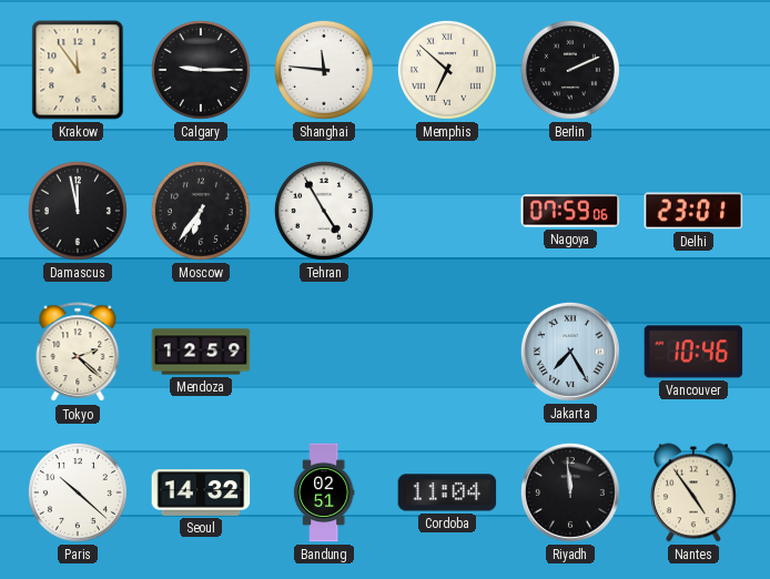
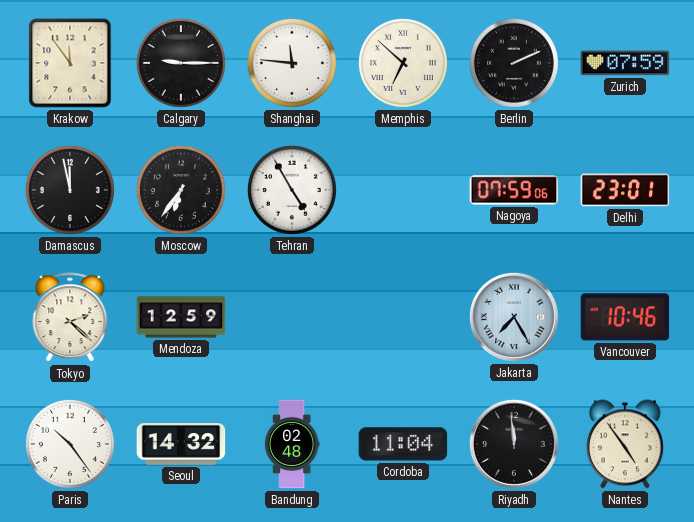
Zurich: none -> 07:59
Paris: 10:22 -> 10:24
Bandung: 02:51 -> 02:48
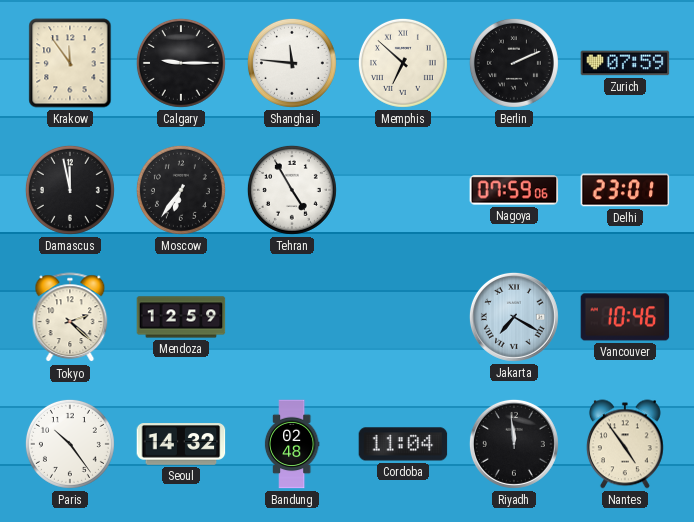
Jakarta: 7:25 -> 7:20
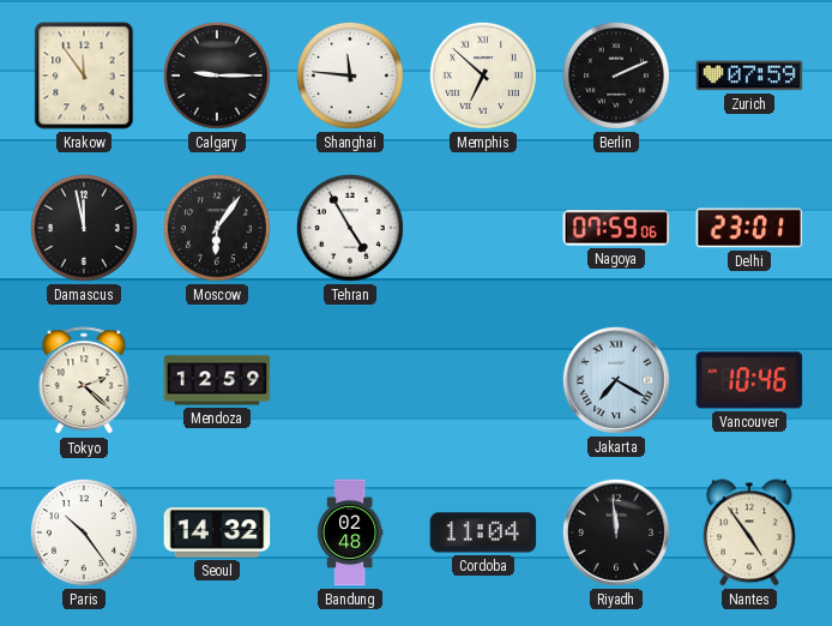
Moscow: 6:36 -> 6:06
